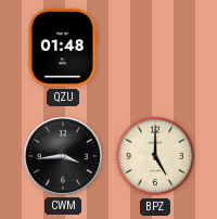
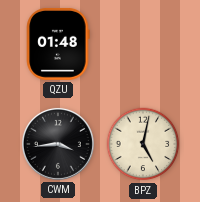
BPZ: 5:00 -> 5:02
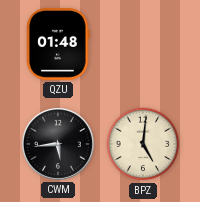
CWM: 3:44 -> 5:44
BPZ: 5:02 -> 5:01
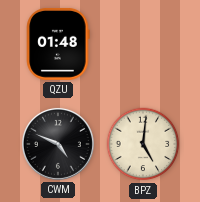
CWM: 5:44 -> 4:49
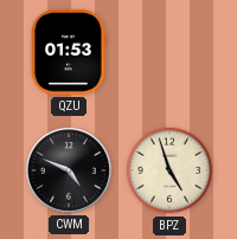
QZU: 01:48 -> 01:53
BPZ: 5:01 -> 4:57
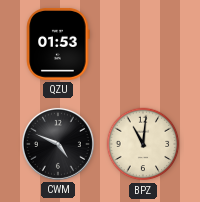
BPZ: 4:57 -> 11:01
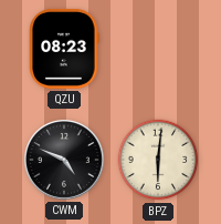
QZU: 01:53 -> 08:23
BPZ: 11:01 -> 6:01
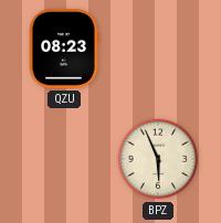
CWM: 4:49 -> none
BPZ: 6:01 -> 5:56
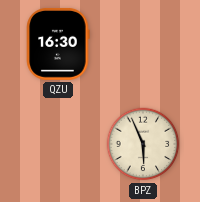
QZU: 08:23 -> 16:30
